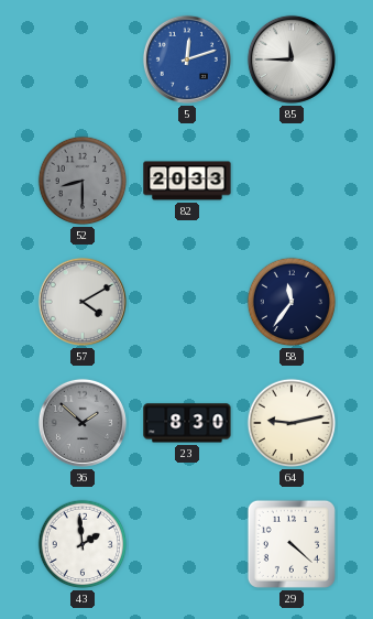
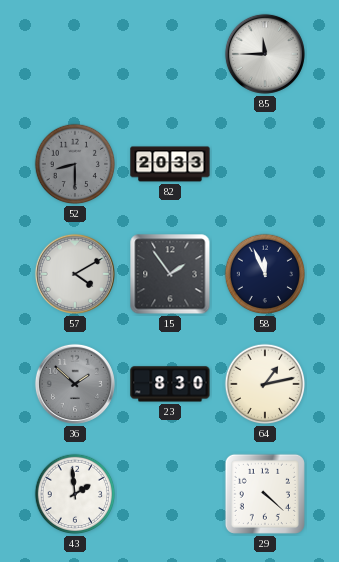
5: 12:12 -> none
15: none -> 1:54
58: 11:36 -> 11:56
64: 9:13 -> 1:13
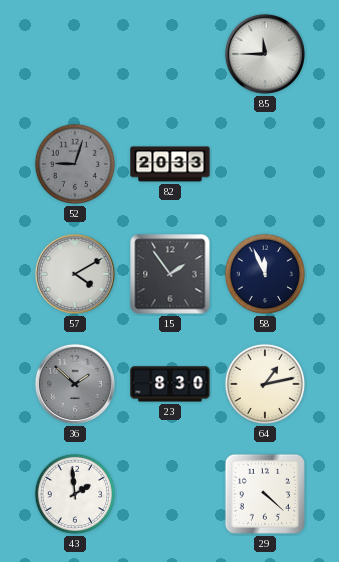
52: 8:30 -> 9:03
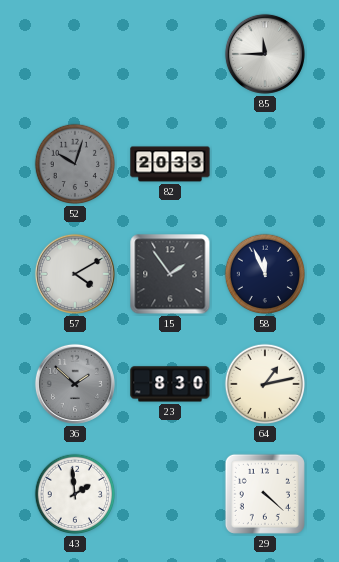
52: 9:03 -> 10:03
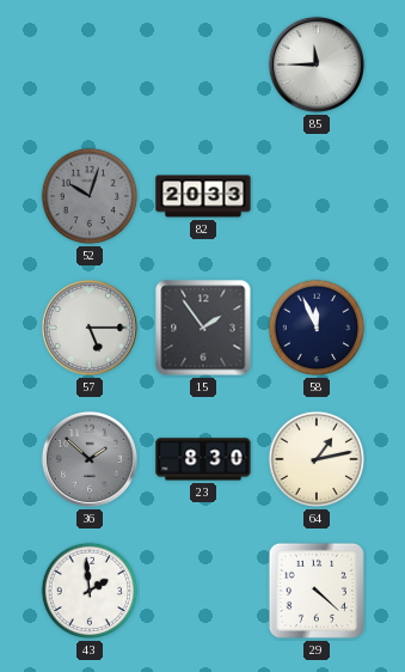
57: 4:10 -> 5:15
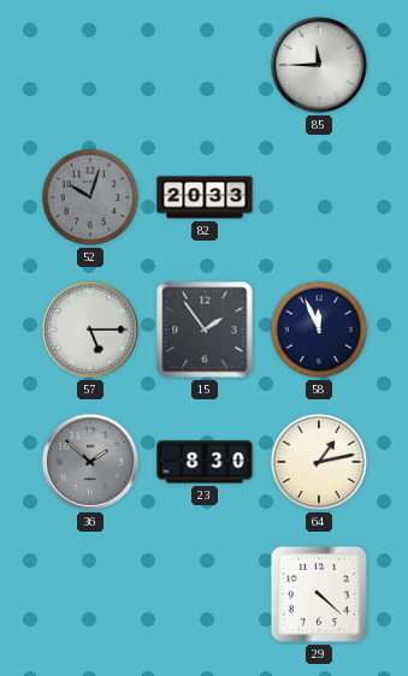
43: 1:59 -> none
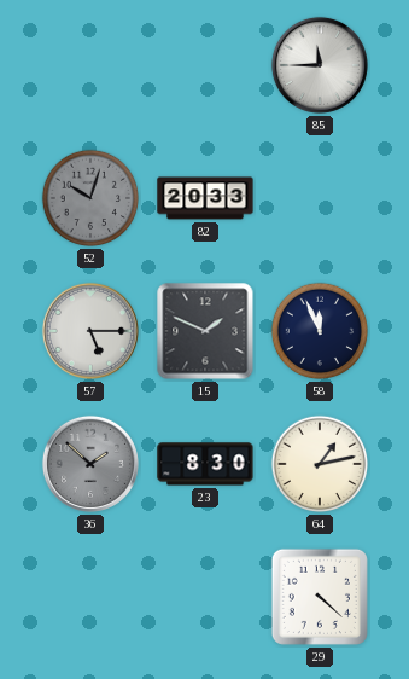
15: 1:54 -> 1:49
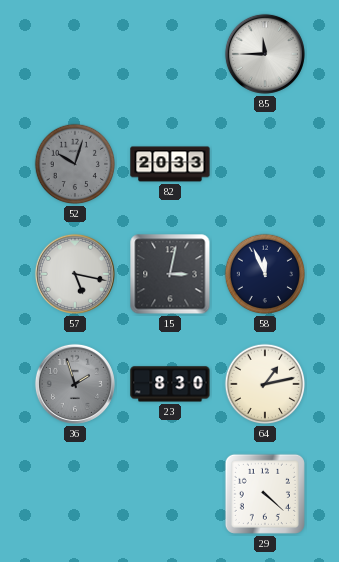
57: 5:15 -> 5:17
15: 1:49 -> 3:02
36: 1:52 -> 1:57
